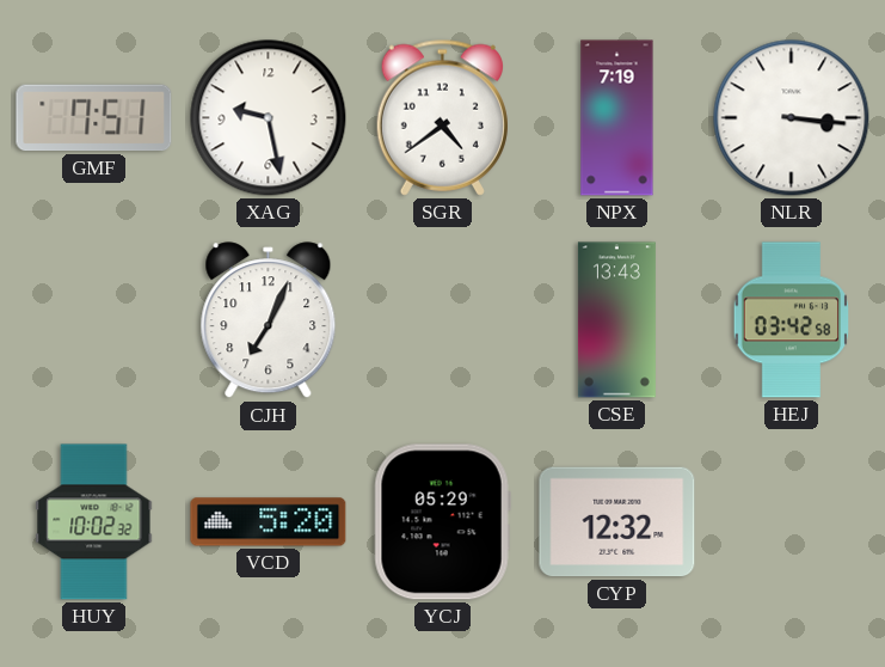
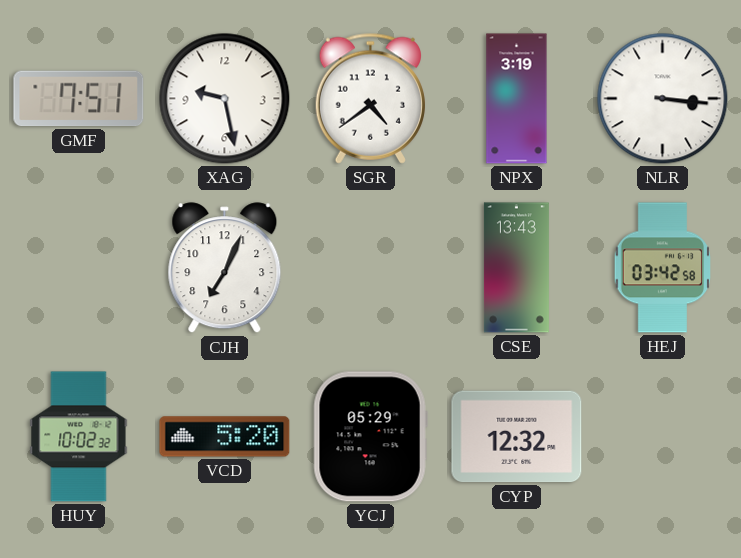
NPX: 7:19 -> 3:19
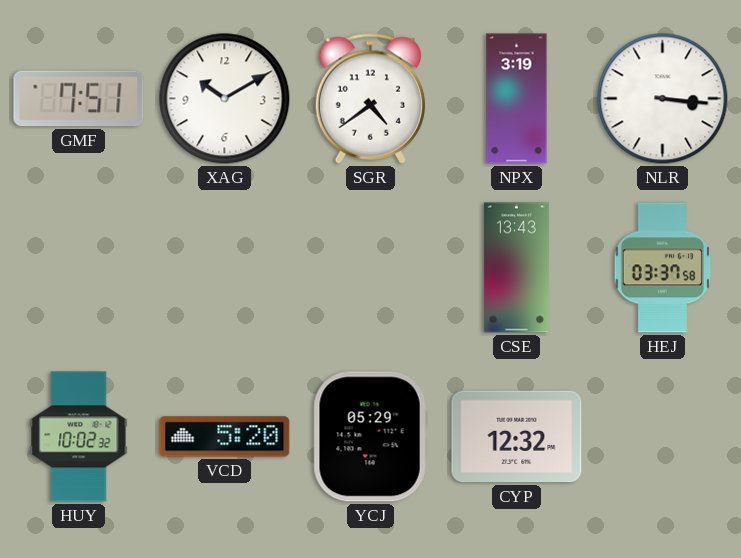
XAG: 9:28 -> 10:10
CJH: 7:04 -> none
HEJ: 03:42 -> 03:37
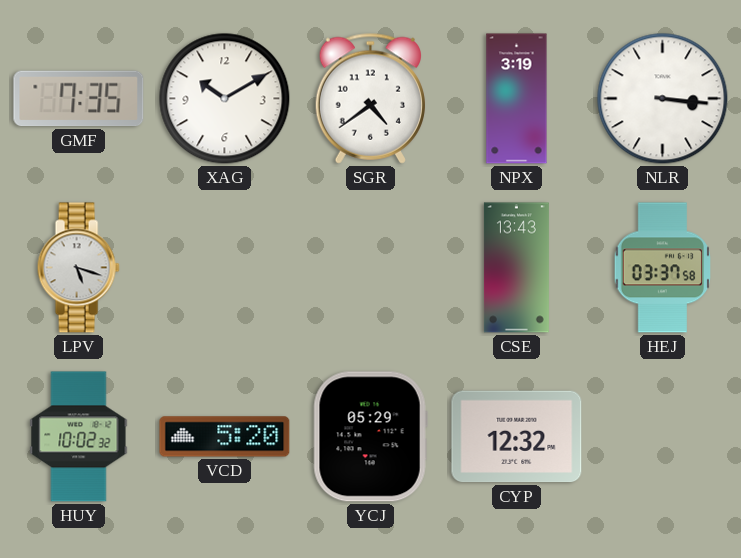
GMF: 7:51 -> 7:35
LPV: none -> 5:18
